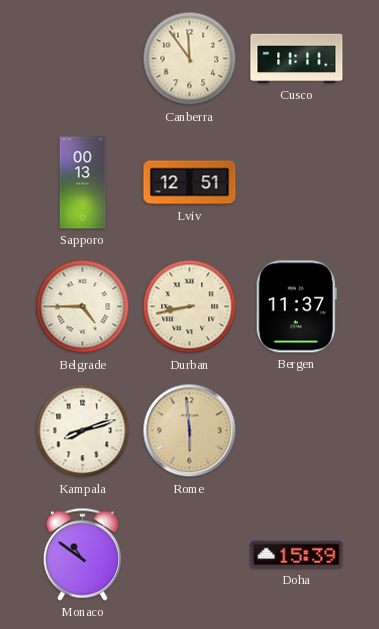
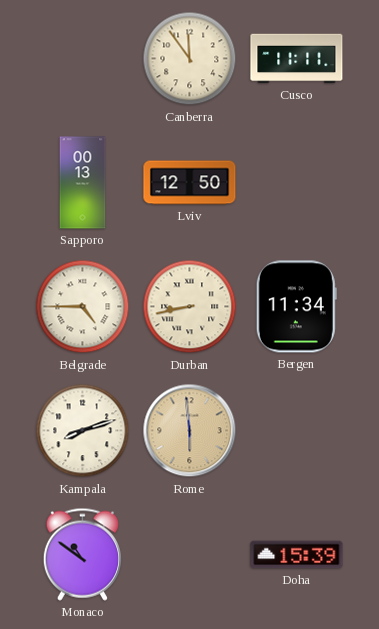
Lviv: 12:51 -> 12:50
Bergen: 11:37 -> 11:34
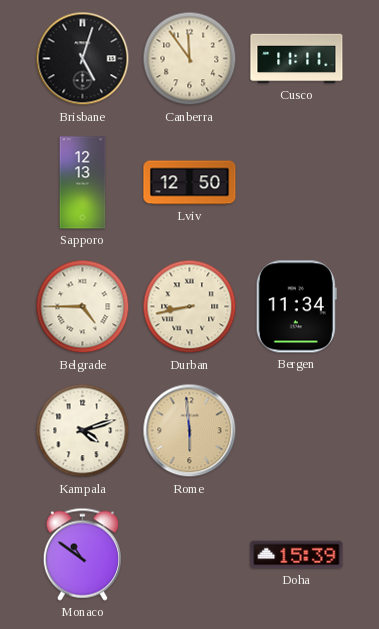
Brisbane: none -> 5:03
Sapporo: 00:13 -> 12:13
Kampala: 8:12 -> 4:12
